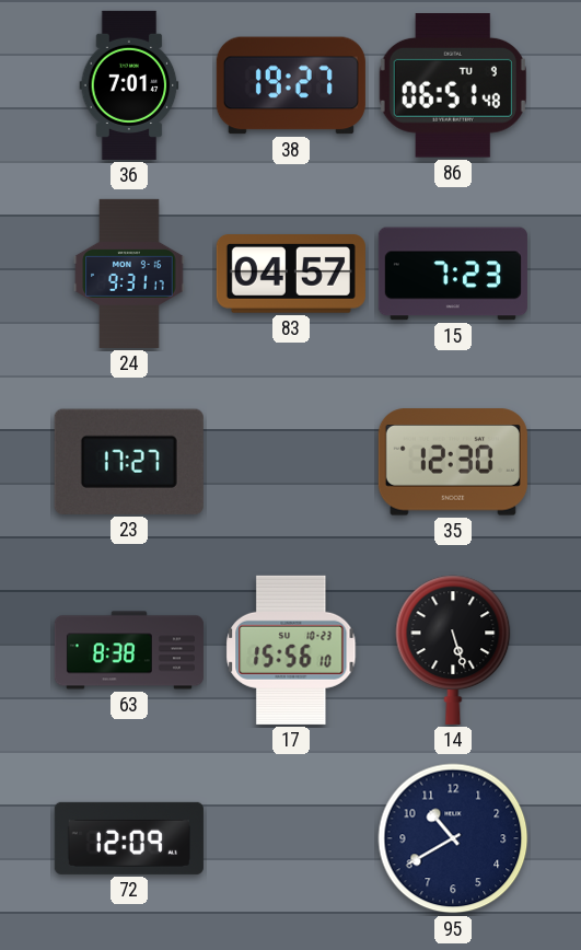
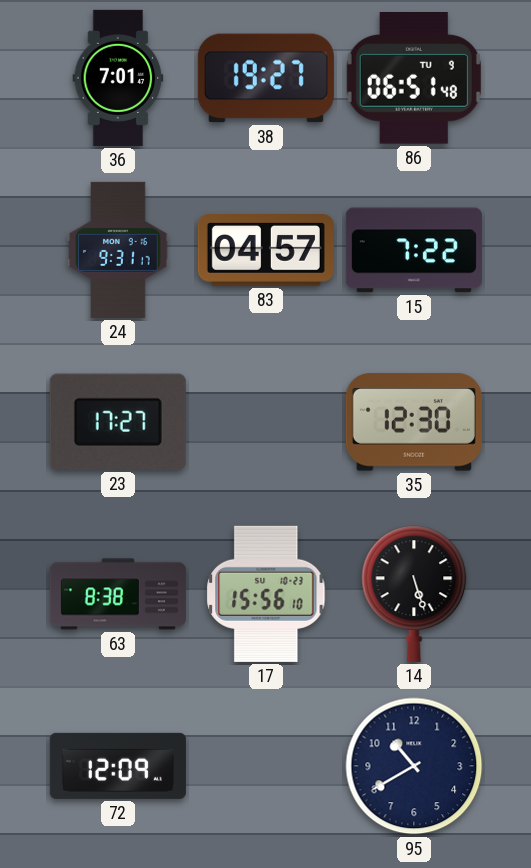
15: 7:23 -> 7:22
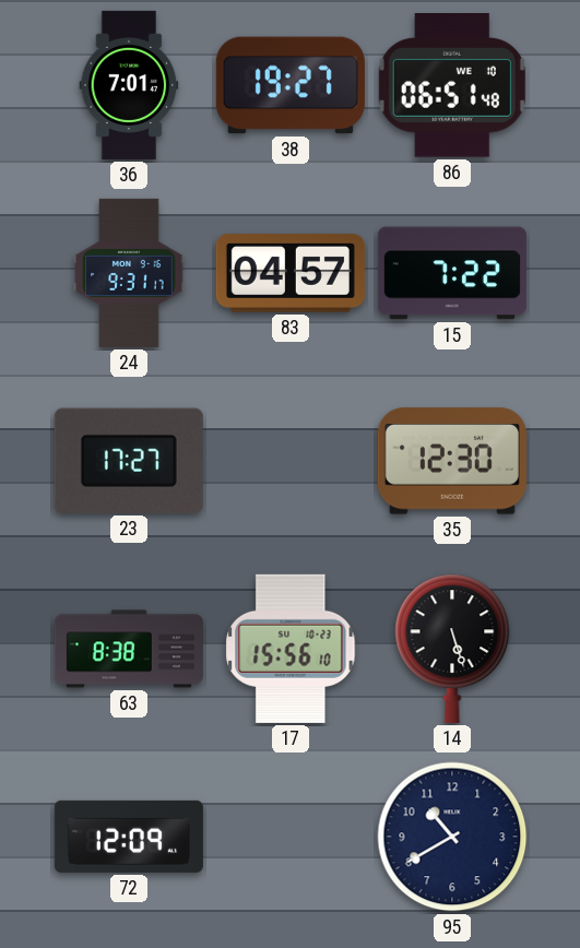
86 date: TU 9 -> WE 10
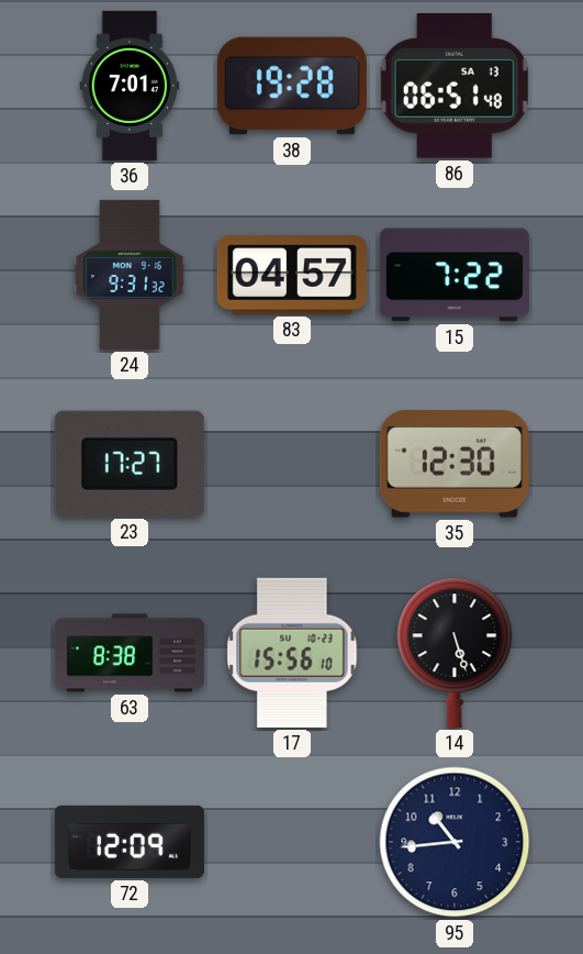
38: 19:27 -> 19:28
86 date: WE 10 -> SA 13
24: 9:31:17 -> 9:31:32
95: 10:40 -> 10:44
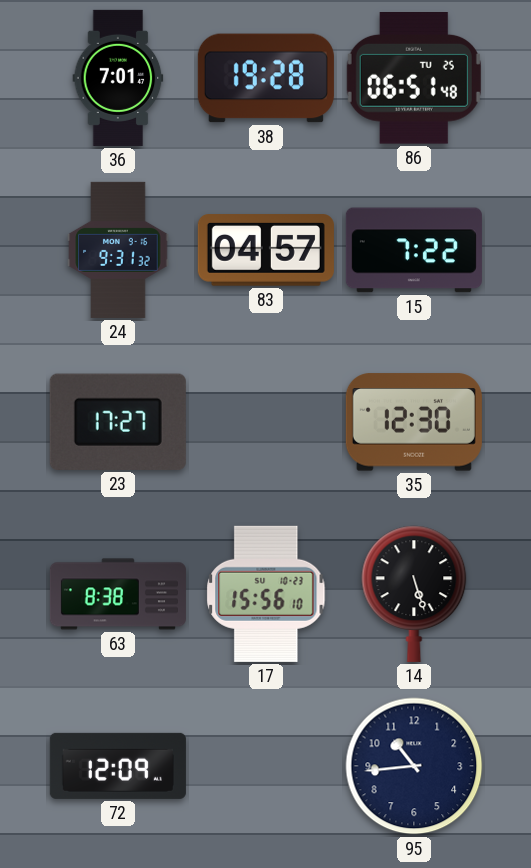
86 date: SA 13 -> TU 25
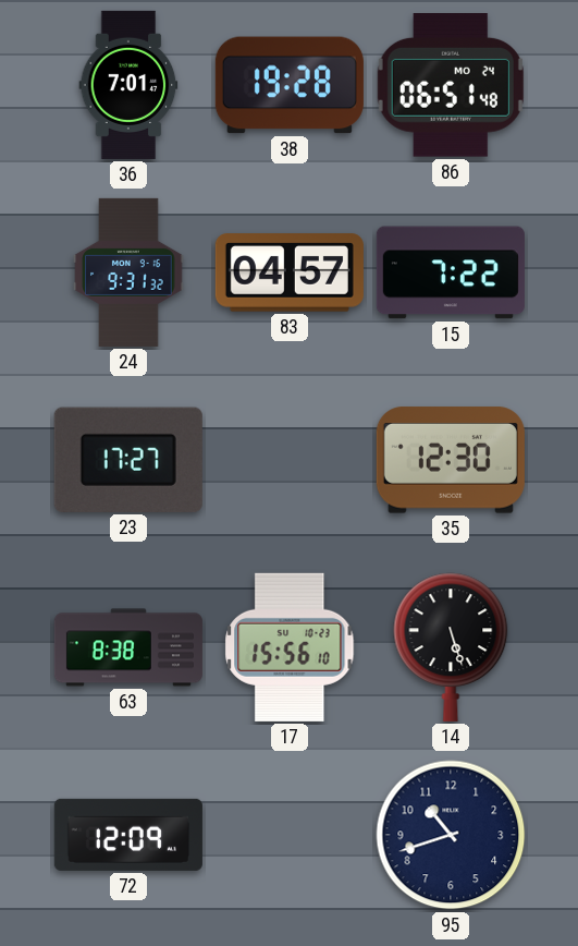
86 date: TU 25 -> MO 24
95: 10:44 -> 10:42
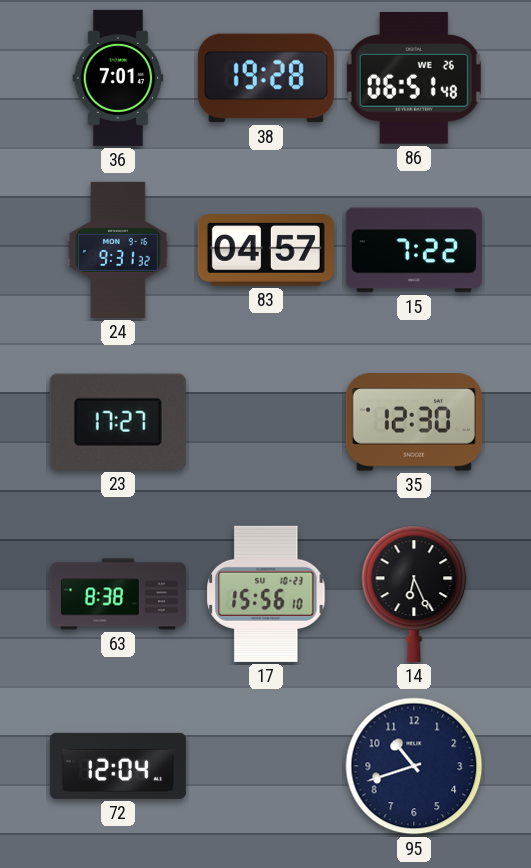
86 date: MO 24 -> WE 26
14: 5:27 -> 6:26
72: 12:09 -> 12:04
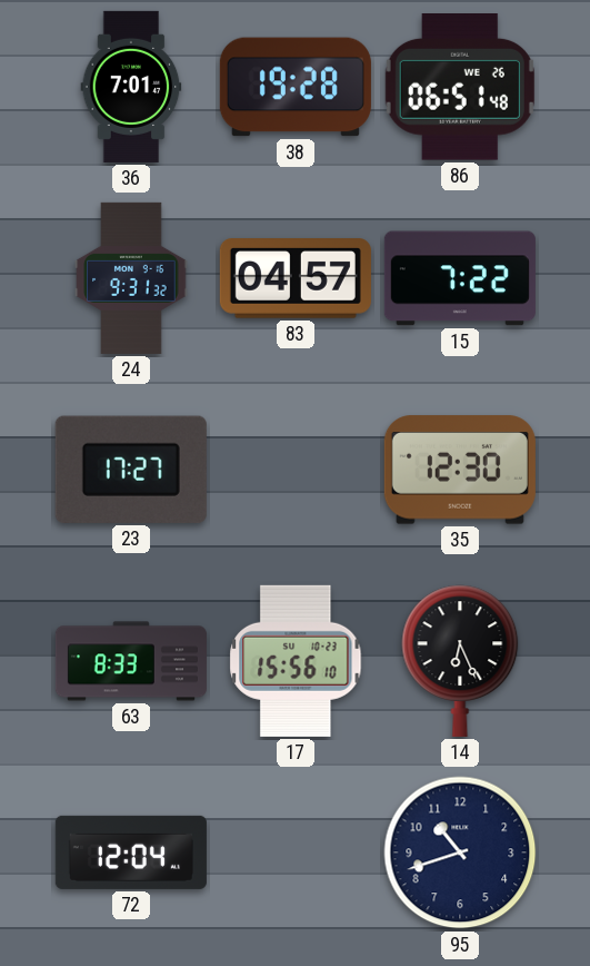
63: 8:38 -> 8:33
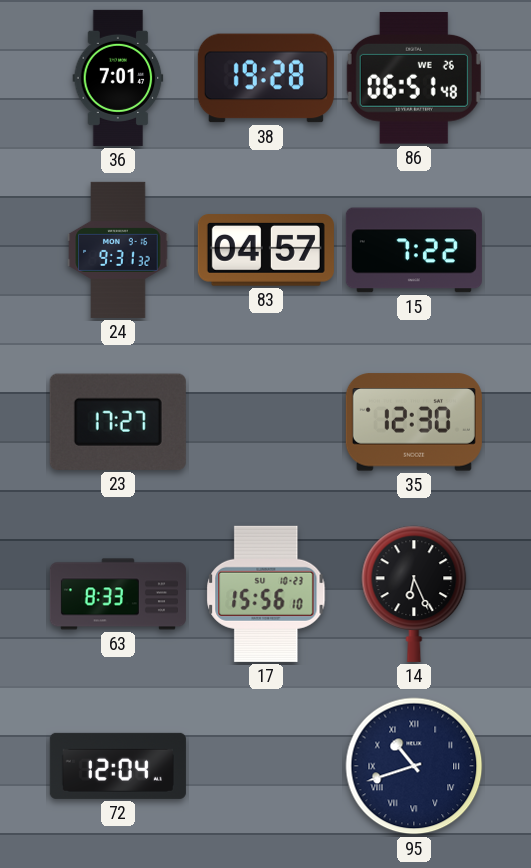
95 numerals: Arabic -> Roman
